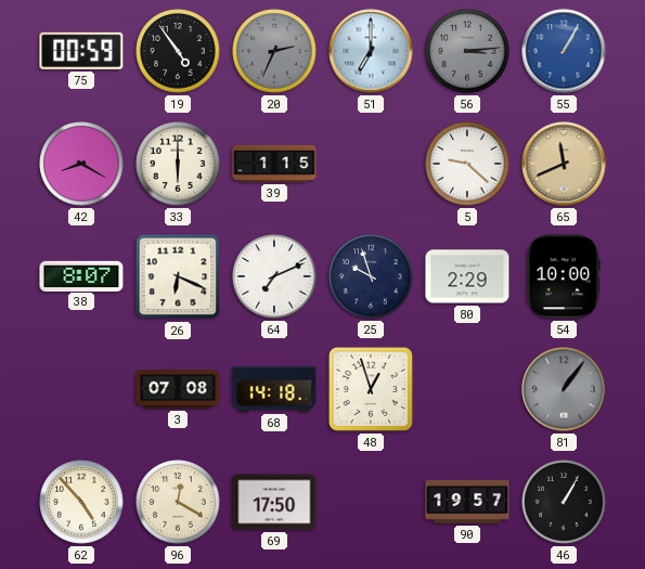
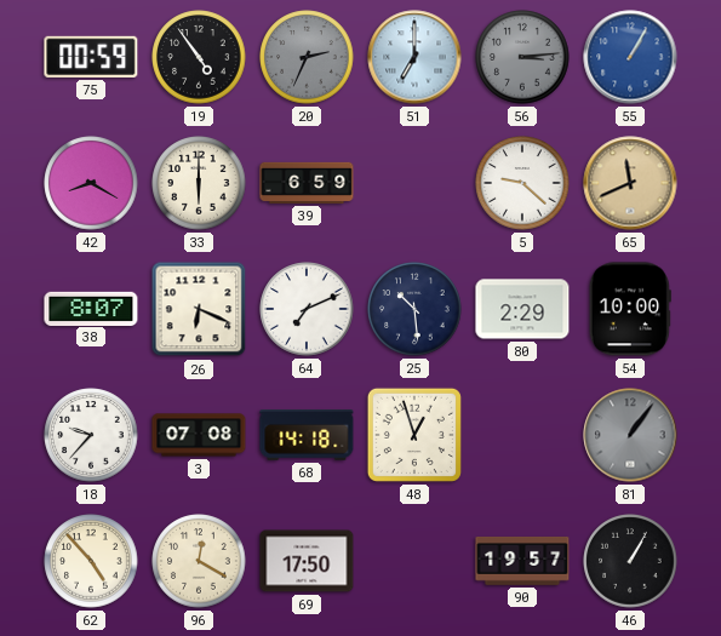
39: 1:15 -> 6:59
25: 9:57 -> 10:29
18: none -> 9:37
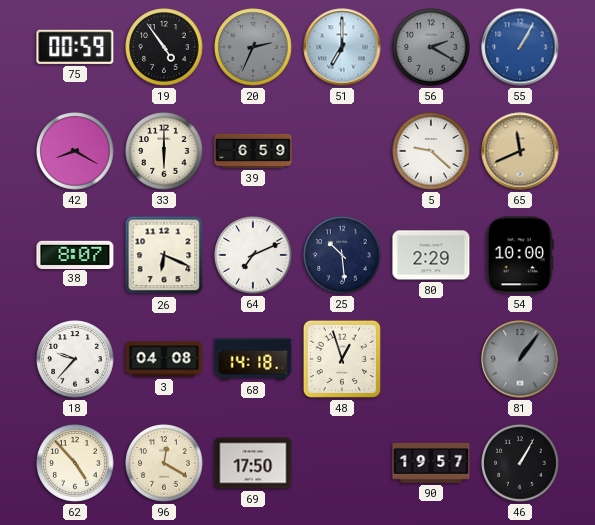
56: 3:14 -> 2:20
3: 07:08 -> 04:08
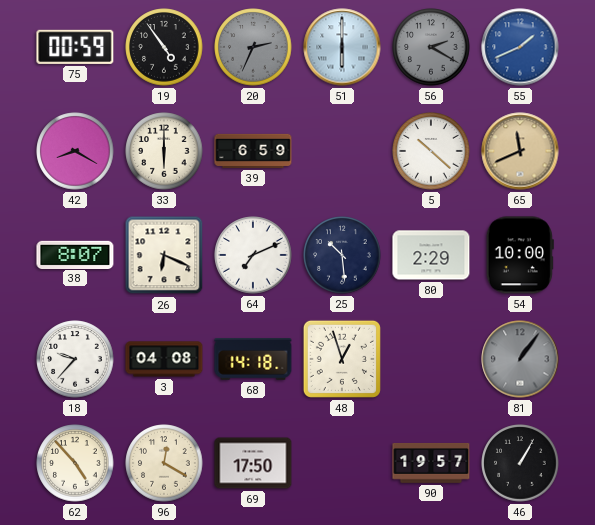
51: 7:00 -> 6:00
55: 1:05 -> 1:41
5: 9:22 -> 10:22
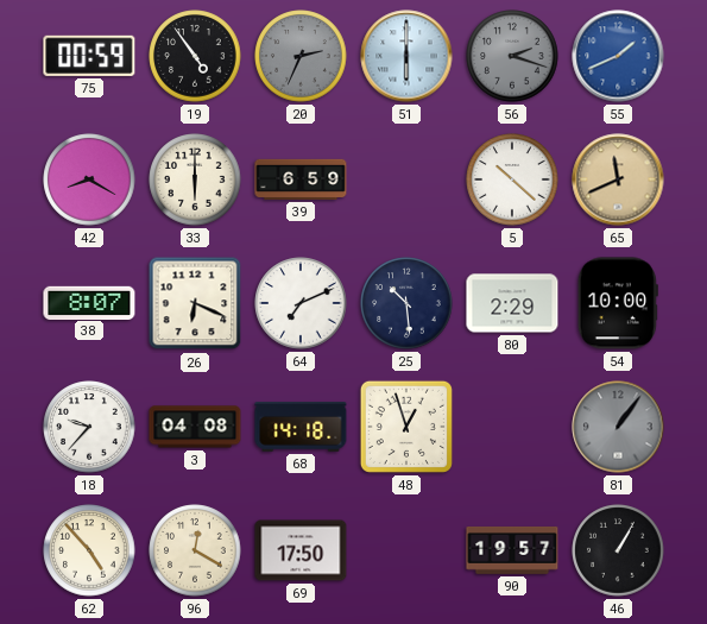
56: 2:20 -> 2:18
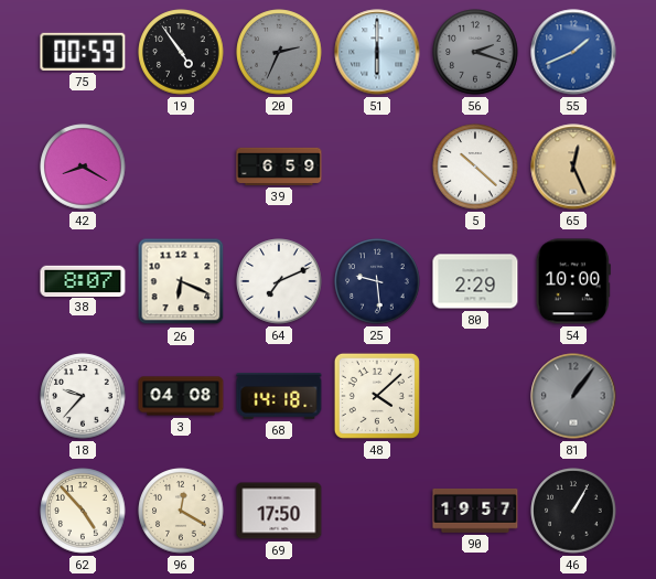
33: 6:00 -> none
65: 11:41 -> 12:26
25: 10:29 -> 9:29
48: 12:57 -> 4:08
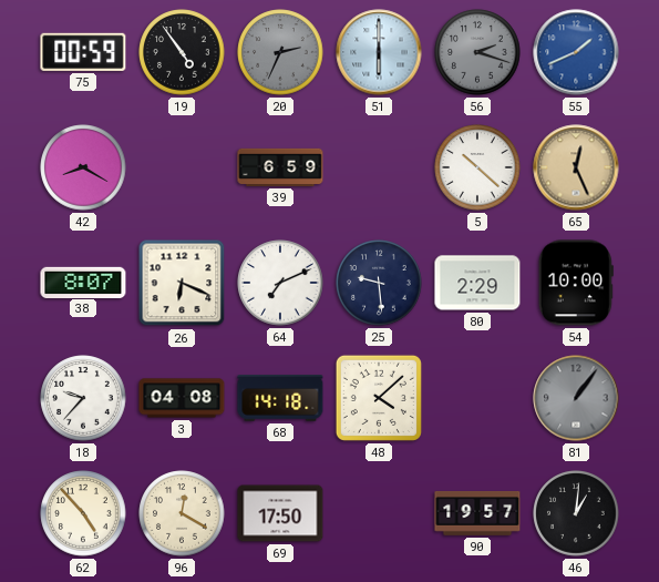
46: 1:05 -> 1:01
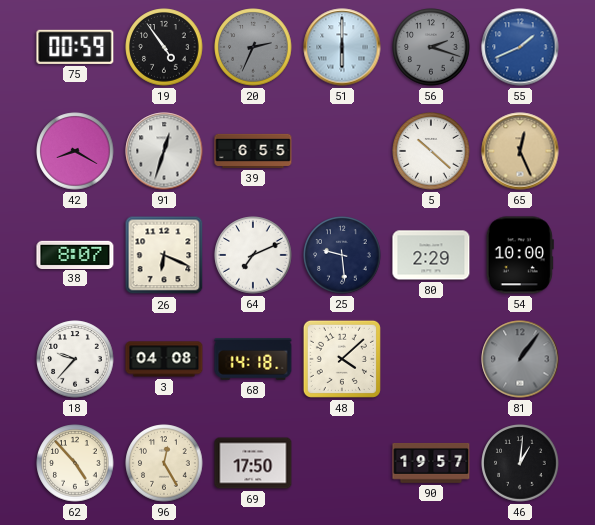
91: none -> 12:33
39: 6:59 -> 6:55
96: 12:20 -> 12:25
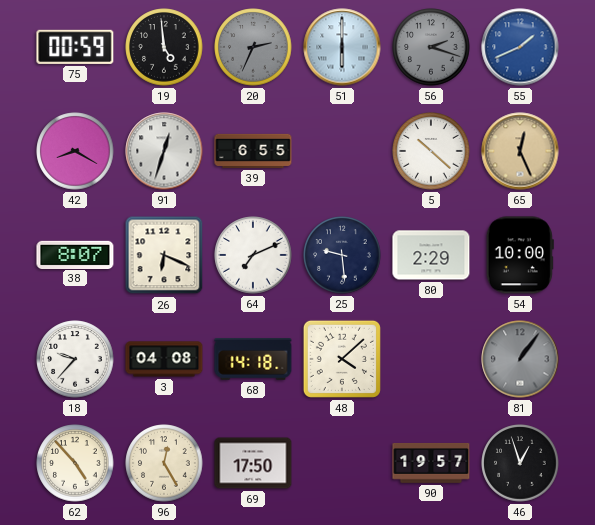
19: 4:54 -> 4:59
46: 1:01 -> 12:57
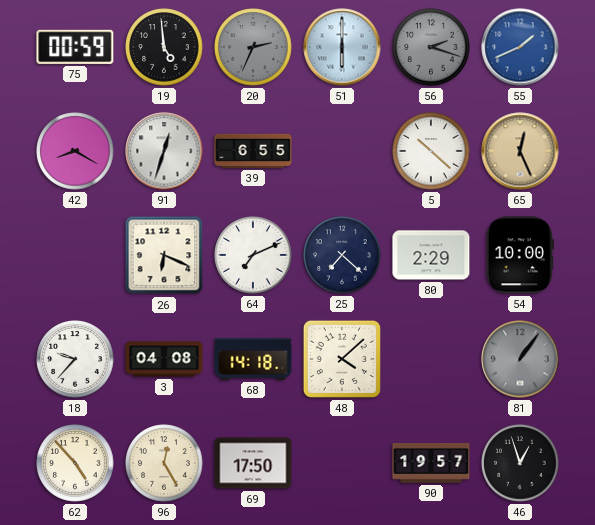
38: 8:07 -> none
25: 9:29 -> 7:22
